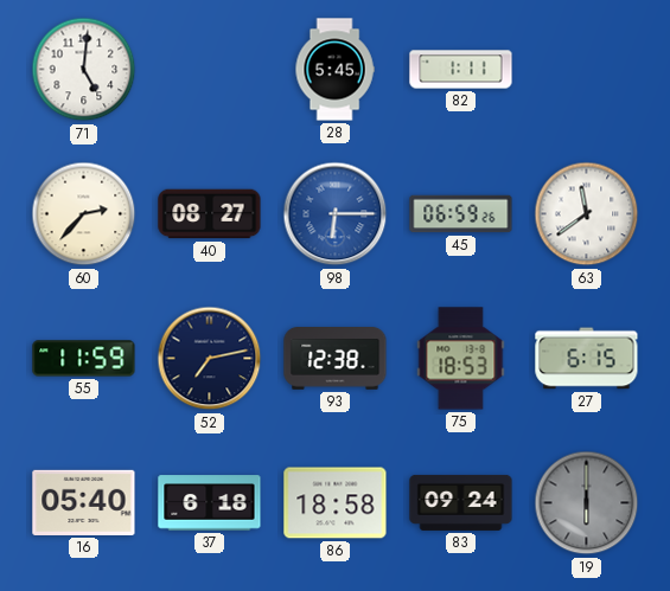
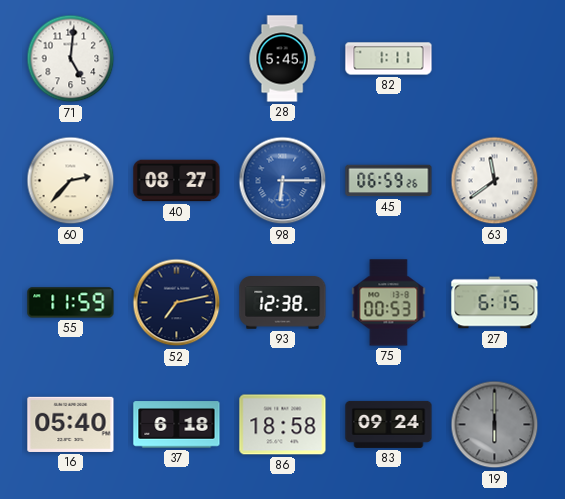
75: 18:53 -> 00:53
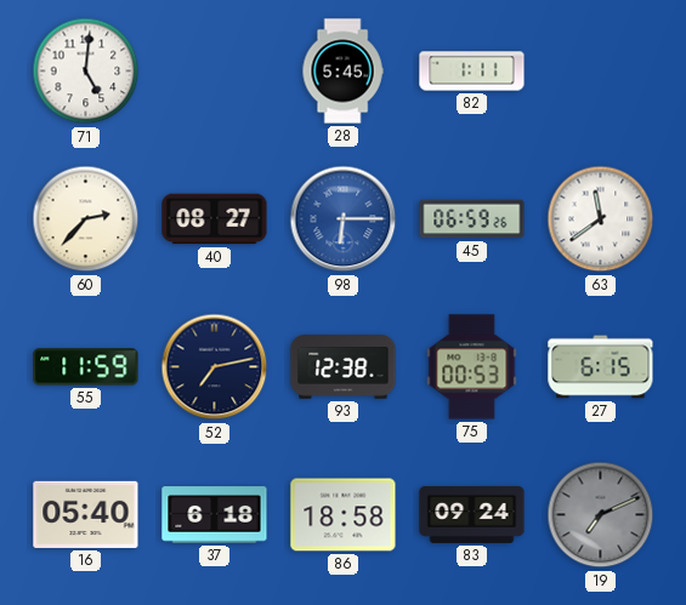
19: 6:00 -> 7:11
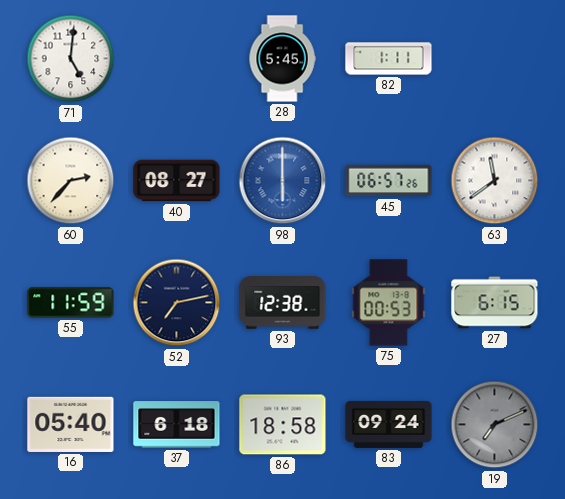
98: 6:15 -> 6:00
45: 06:59 -> 06:57
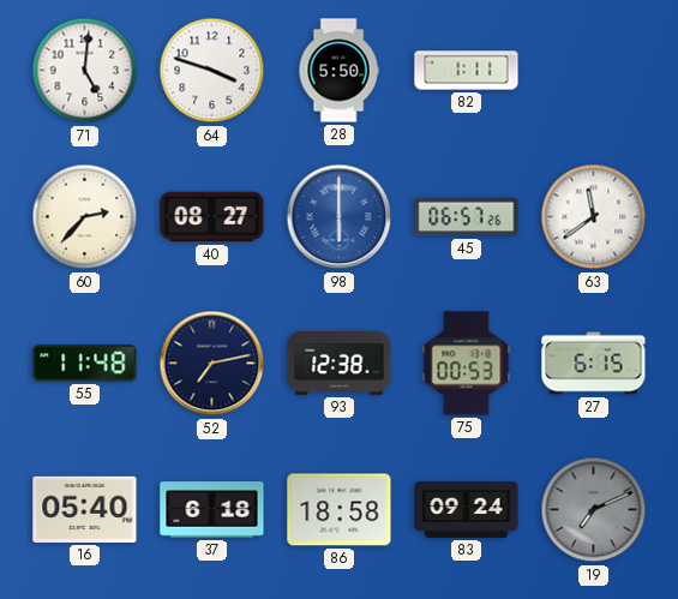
64: none -> 3:48
28: 5:45 -> 5:50
55: 11:59 -> 11:48
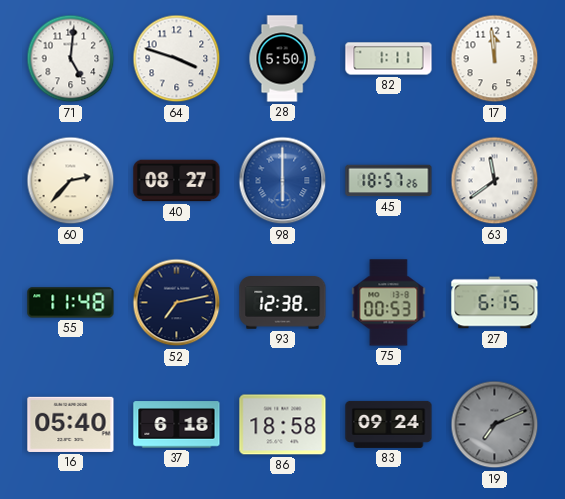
17: none -> 11:59
45: 06:57 -> 18:57
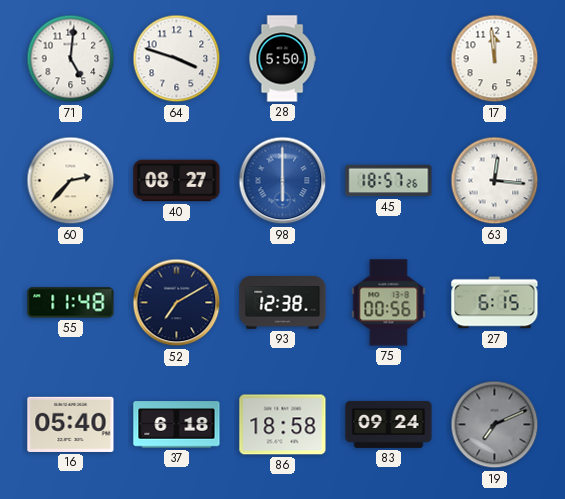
82: 1:11 -> none
63: 11:39 -> 12:16
52: 7:13 -> 7:10
75: 00:53 -> 00:56
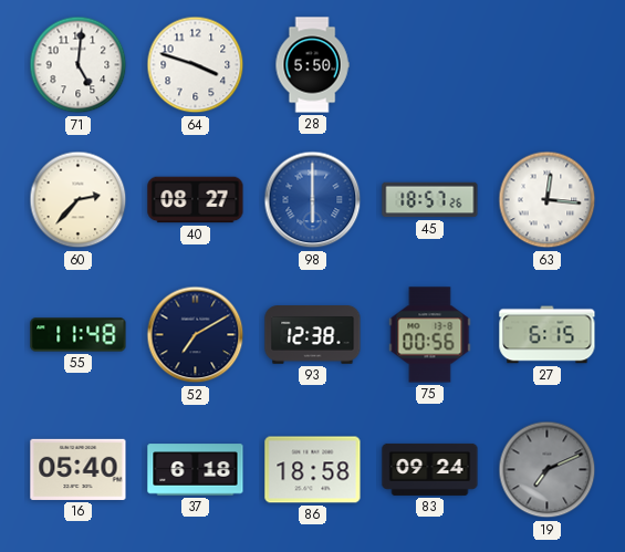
17: 11:59 -> none
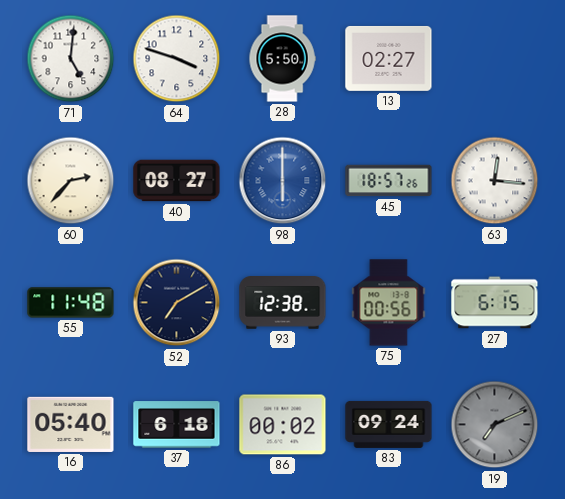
13: none -> 02:27
86: 18:58 -> 00:02
